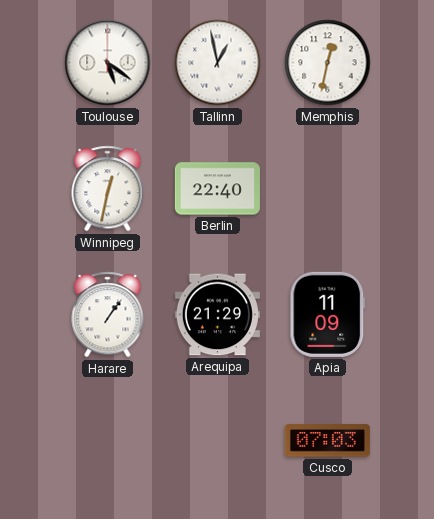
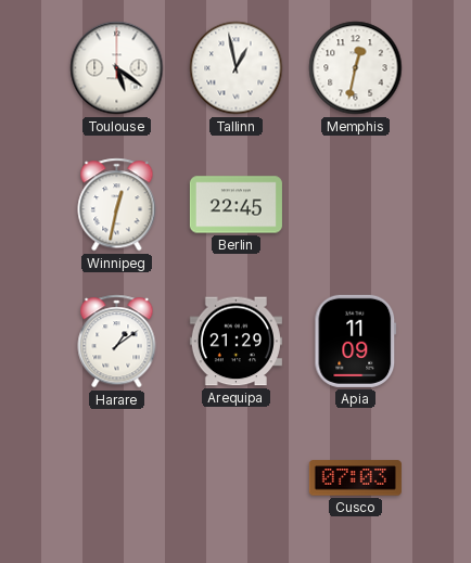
Berlin: 22:40 -> 22:45
Harare: 1:06 -> 1:09
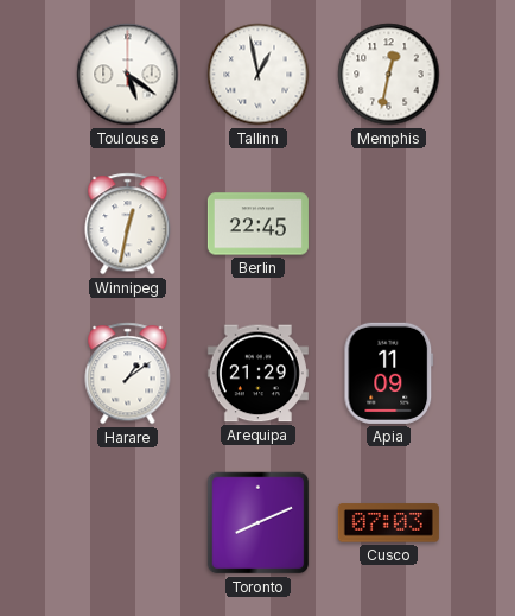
Toronto: none -> 8:11
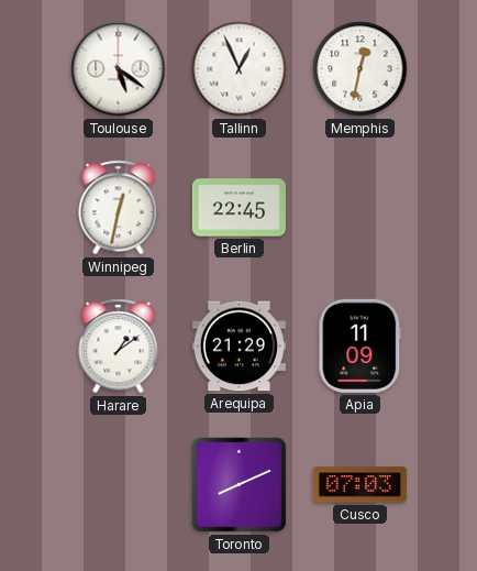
Tallinn: 12:58 -> 12:56
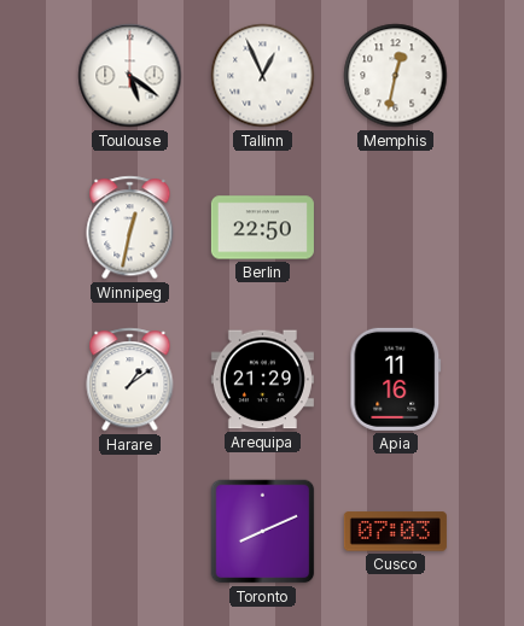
Berlin: 22:45 -> 22:50
Apia: 11:09 -> 11:16
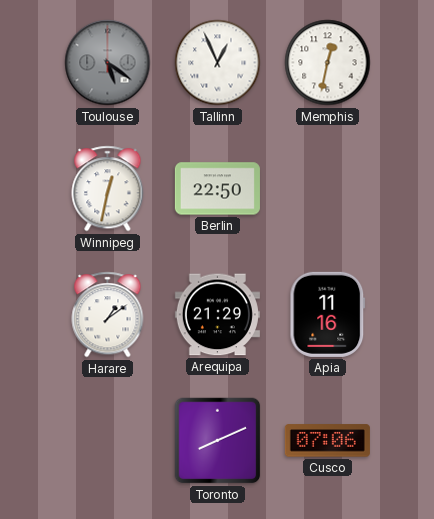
Toulouse dial: white -> grey
Cusco: 07:03 -> 07:06
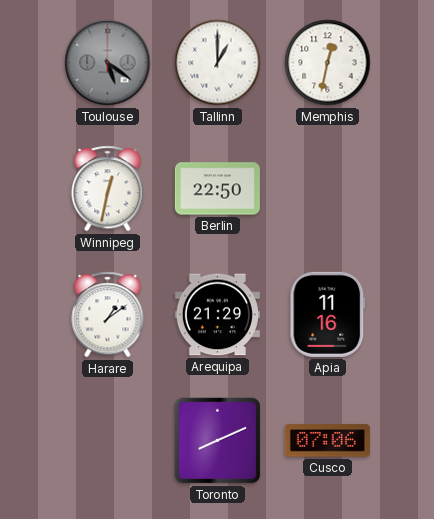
Tallinn: 12:56 -> 1:00
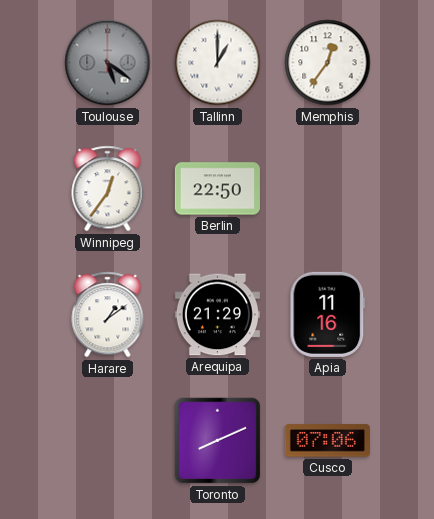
Memphis: 12:32 -> 12:36
Winnipeg: 12:32 -> 12:36
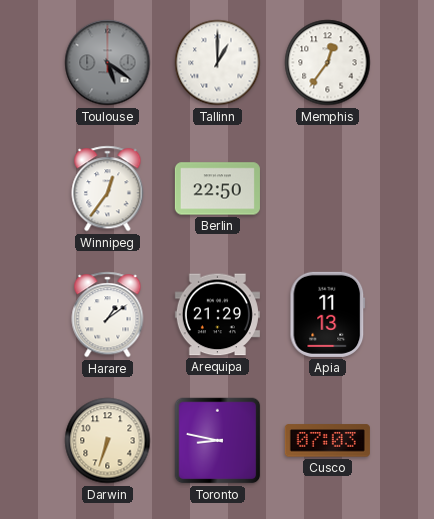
Apia: 11:16 -> 11:13
Darwin: none -> 6:33
Toronto: 8:11 -> 8:47
Cusco: 07:06 -> 07:03
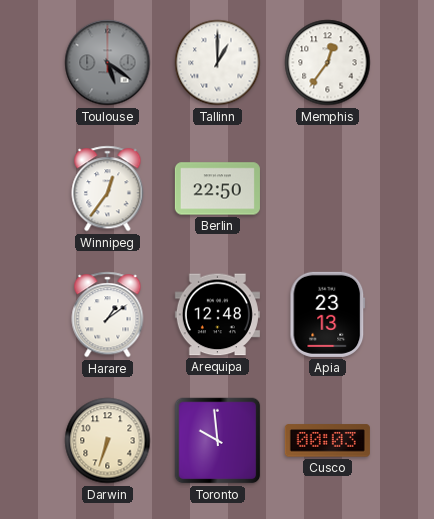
Arequipa: 21:29 -> 12:48
Apia: 11:13 -> 23:13
Toronto: 8:47 -> 9:59
Cusco: 07:03 -> 00:03
